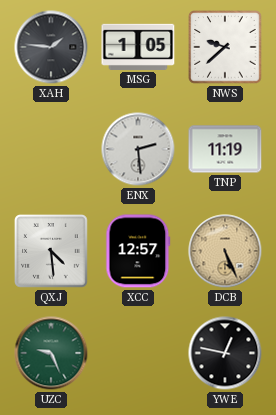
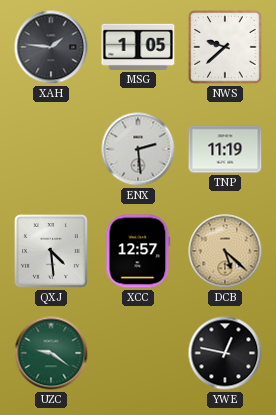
DCB: 5:26 -> 5:22
UZC: 9:26 -> 9:21
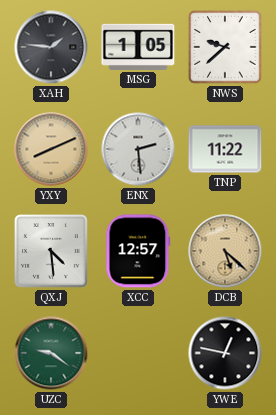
YXY: none -> 8:11
TNP: 11:19 -> 11:22
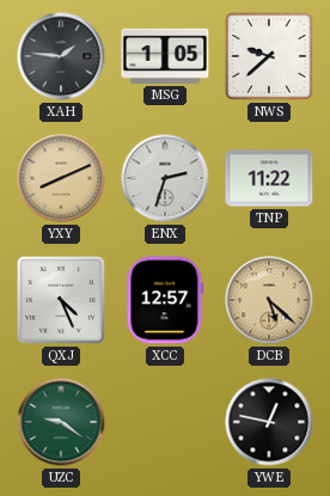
ENX: 2:29 -> 2:33
QXJ: 4:29 -> 4:26
